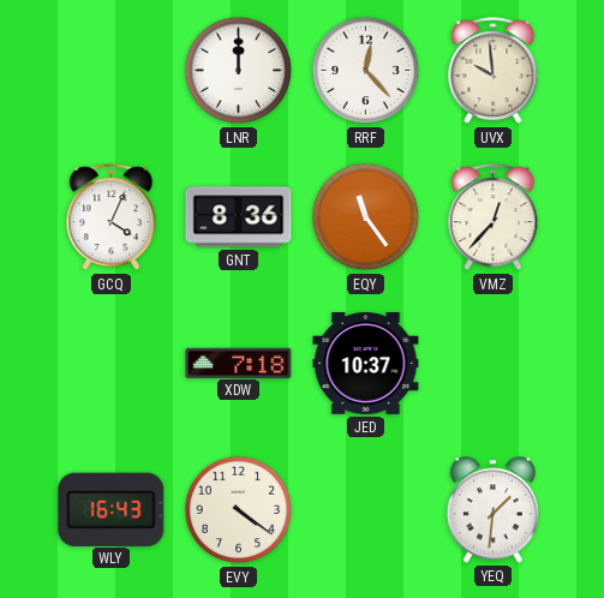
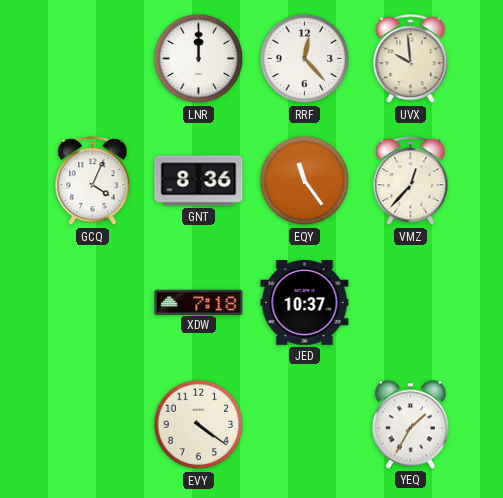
WLY: 16:43 -> none
YEQ: 1:31 -> 1:35
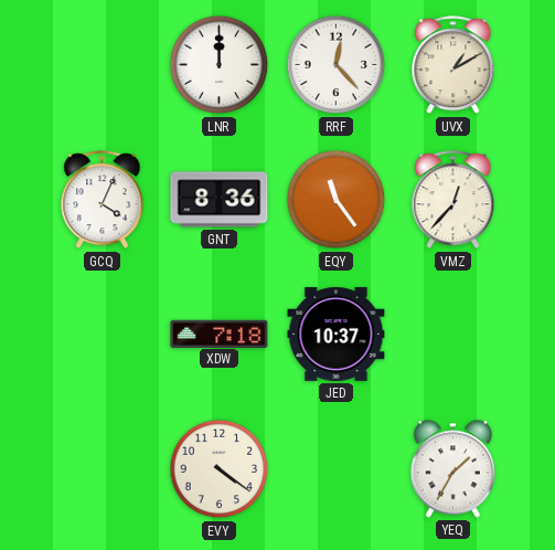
UVX: 9:59 -> 1:10
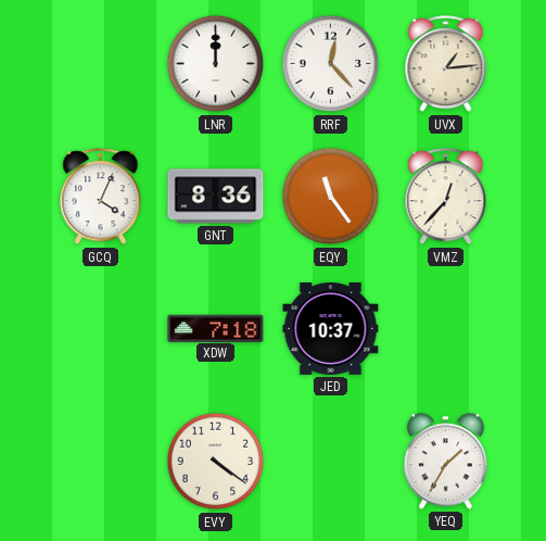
UVX: 1:10 -> 1:14
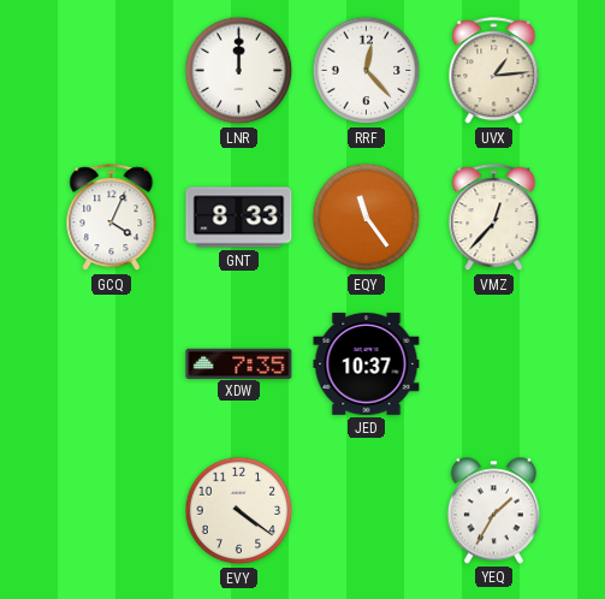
GNT: 8:36 -> 8:33
XDW: 7:18 -> 7:35
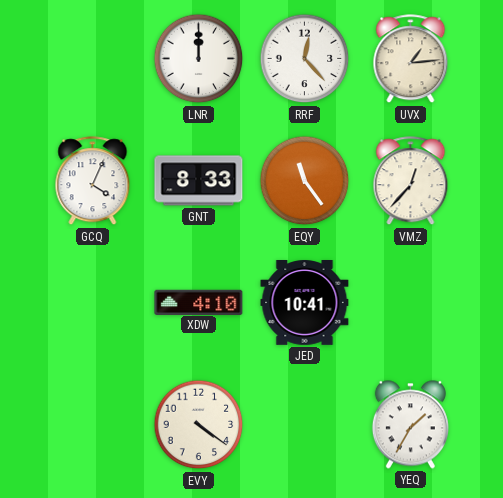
XDW: 7:35 -> 4:10
JED: 10:37 -> 10:41
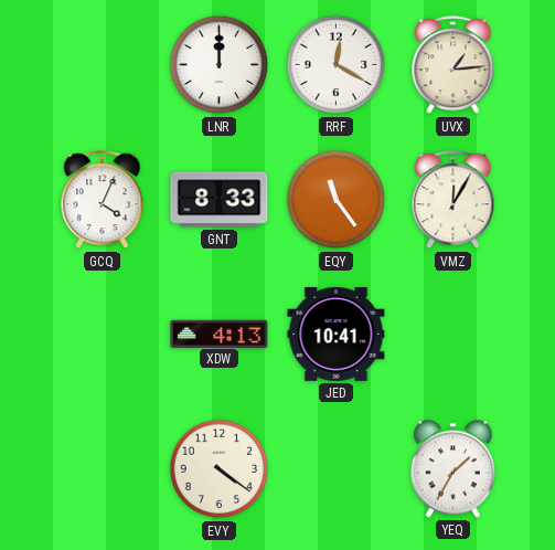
RRF: 12:23 -> 12:20
VMZ: 12:37 -> 12:05
XDW: 4:10 -> 4:13
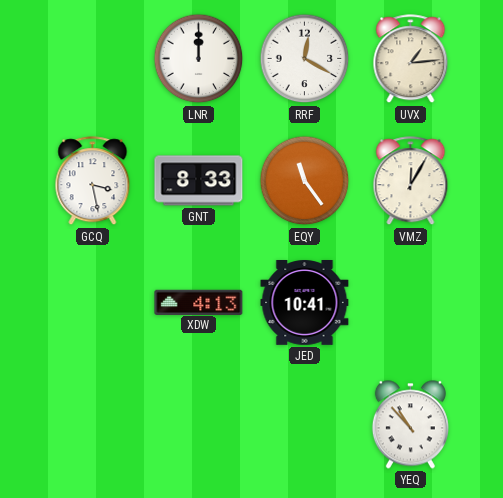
GCQ: 4:04 -> 3:28
EVY: 4:21 -> none
YEQ: 1:35 -> 10:53
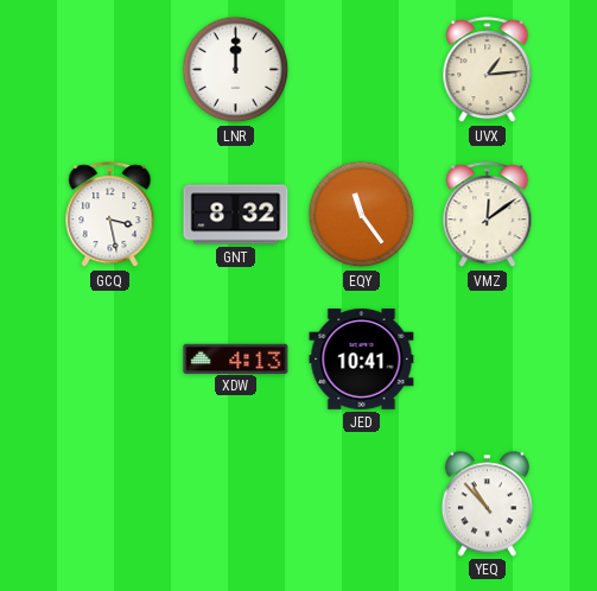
RRF: 12:20 -> none
GNT: 8:33 -> 8:32
VMZ: 12:05 -> 12:09
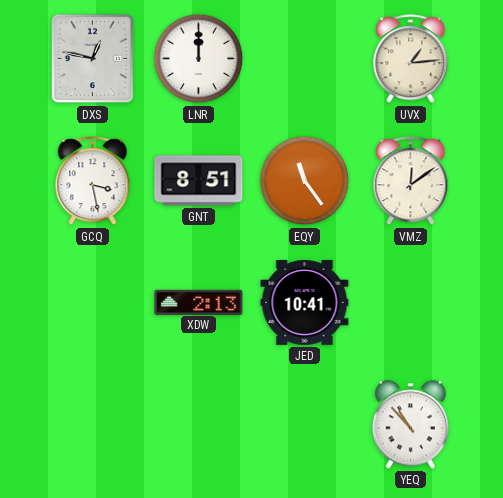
DXS: none -> 12:47
GNT: 8:32 -> 8:51
XDW: 4:13 -> 2:13
